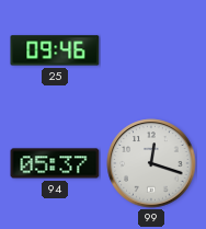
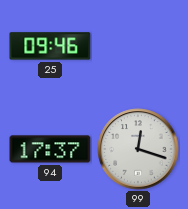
94: 05:37 -> 17:37
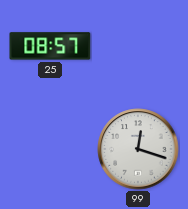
25: 09:46 -> 08:57
94: 17:37 -> none
